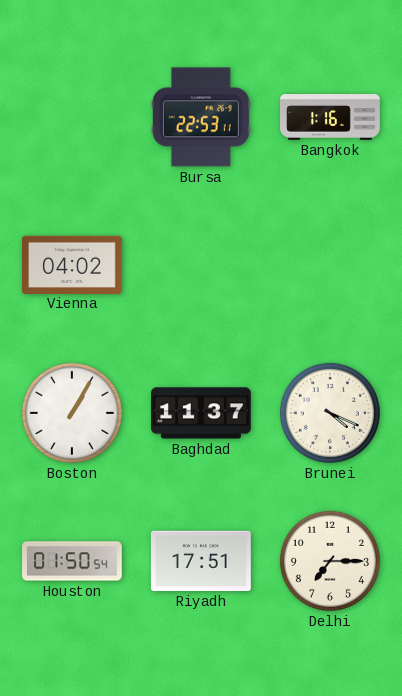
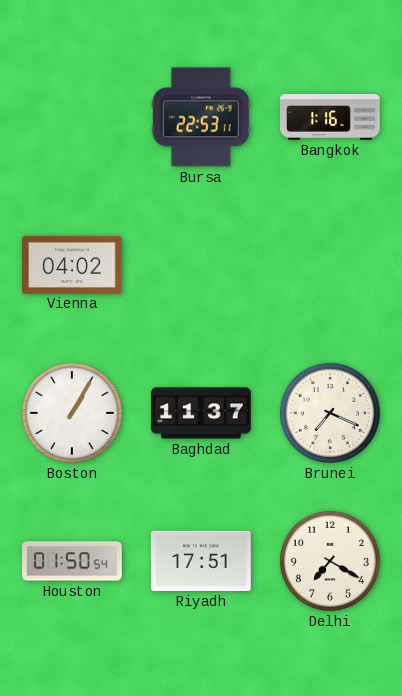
Brunei: 4:19 -> 7:19
Delhi: 7:15 -> 7:20
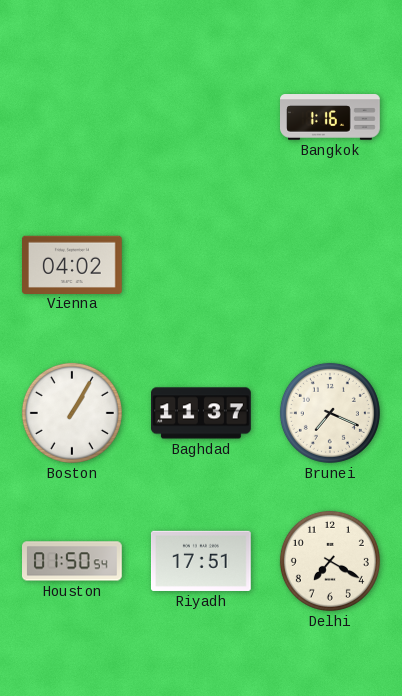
Bursa: 22:53 -> none
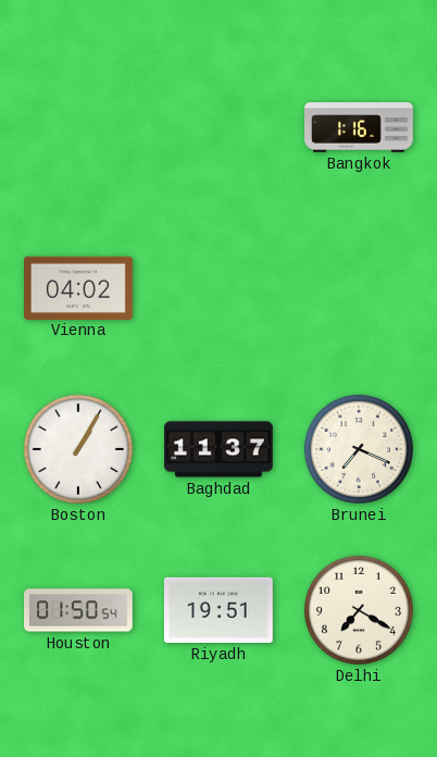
Riyadh: 17:51 -> 19:51
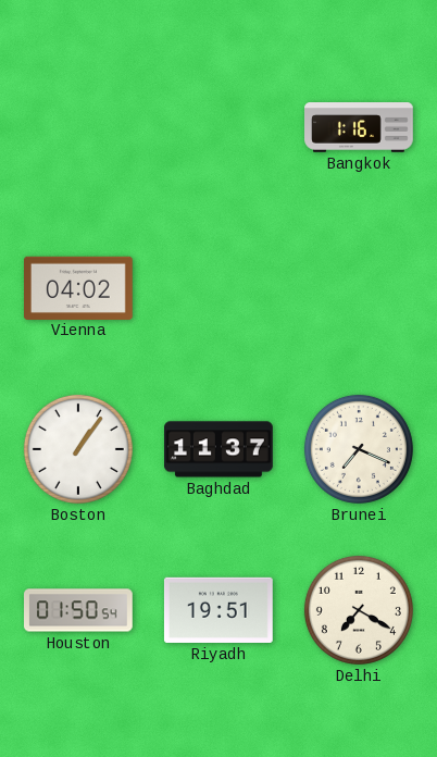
Boston: 1:05 -> 1:06
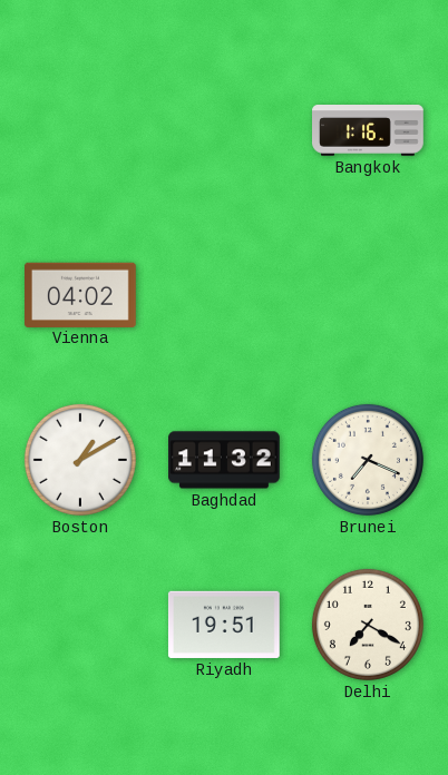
Boston: 1:06 -> 1:10
Baghdad: 11:37 -> 11:32
Houston: 01:50 -> none
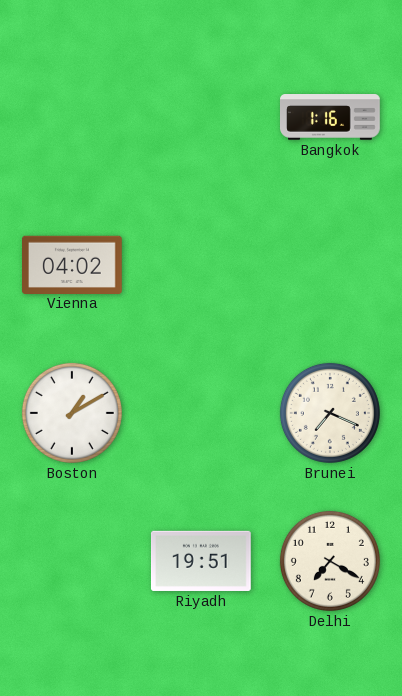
Baghdad: 11:32 -> none
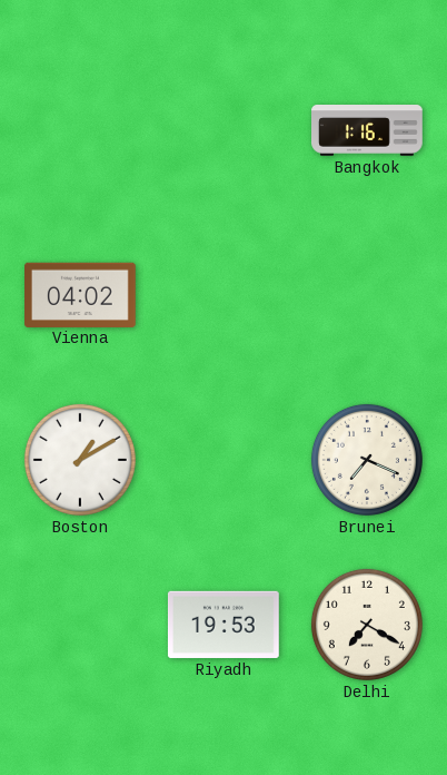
Riyadh: 19:51 -> 19:53
